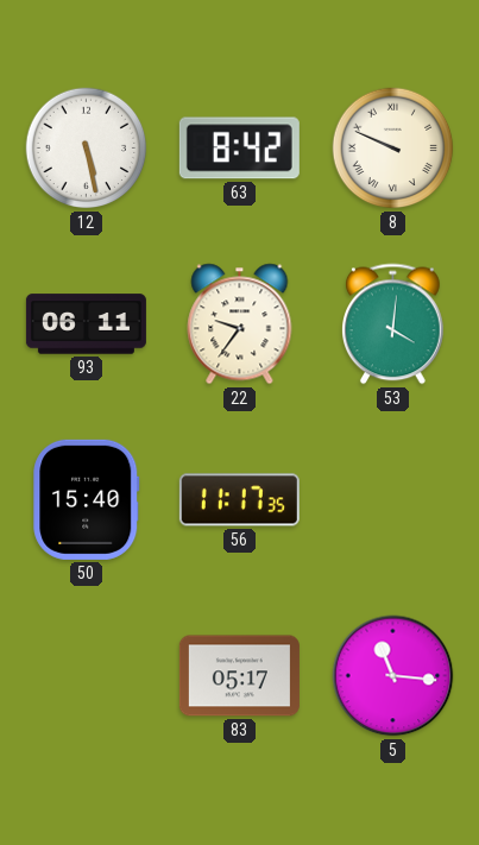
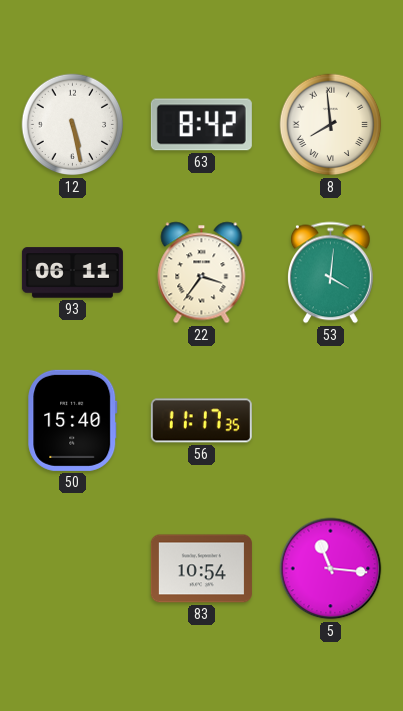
8: 9:49 -> 7:59
22: 9:36 -> 3:36
83: 05:17 -> 10:54
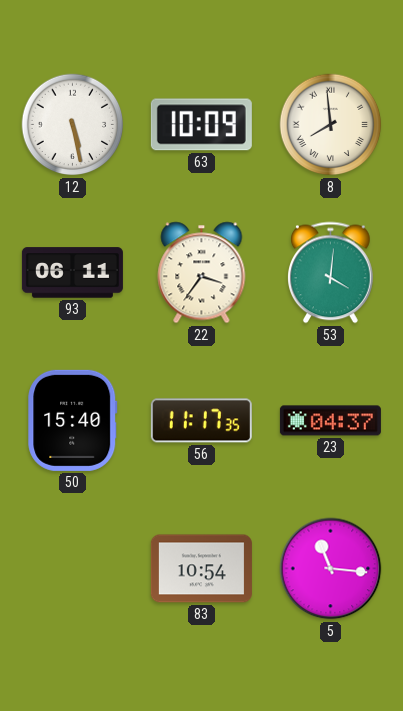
63: 8:42 -> 10:09
23: none -> 04:37
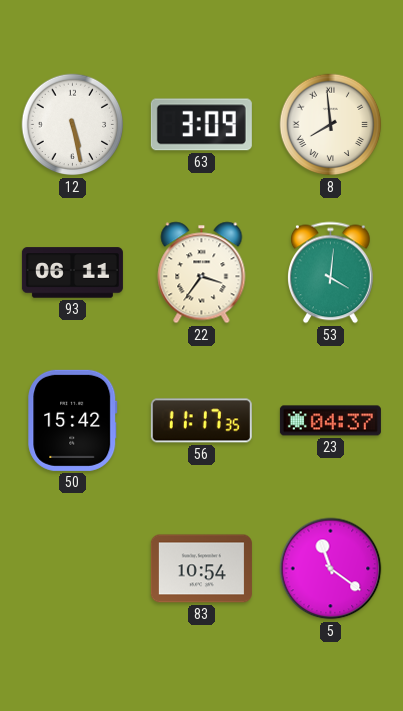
63: 10:09 -> 3:09
50: 15:40 -> 15:42
5: 11:16 -> 11:21
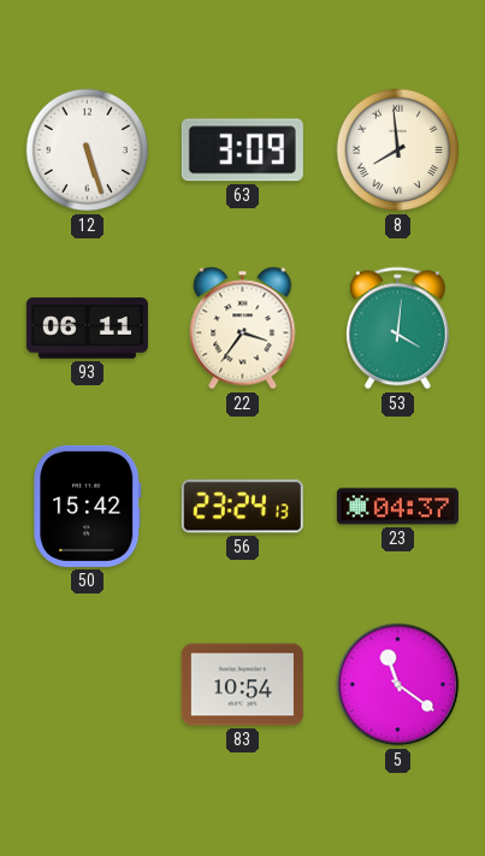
12: 5:28 -> 5:27
56: 11:17 -> 23:24
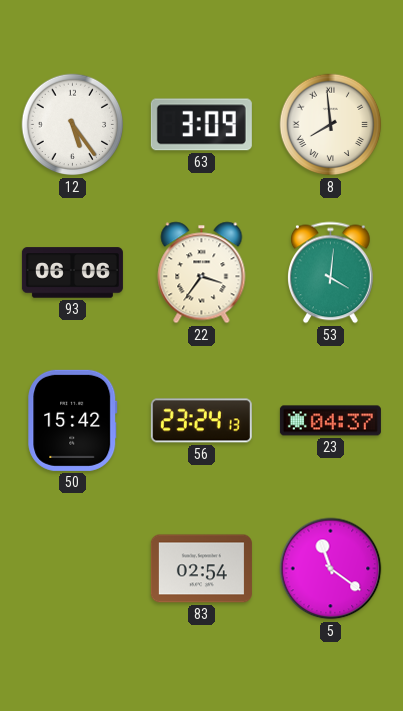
12: 5:27 -> 5:24
93: 06:11 -> 06:06
83: 10:54 -> 02:54
